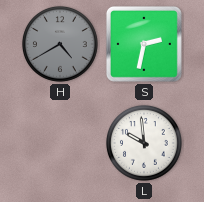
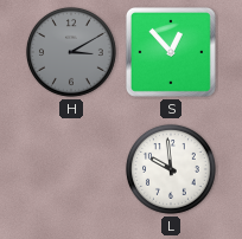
H: 4:40 -> 3:10
S: 2:32 -> 12:53
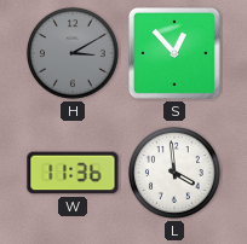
W: none -> 11:36
L: 9:59 -> 3:59
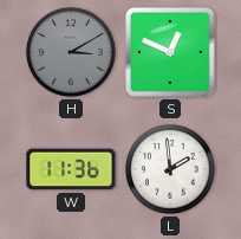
S: 12:53 -> 12:49
L: 3:59 -> 1:59
